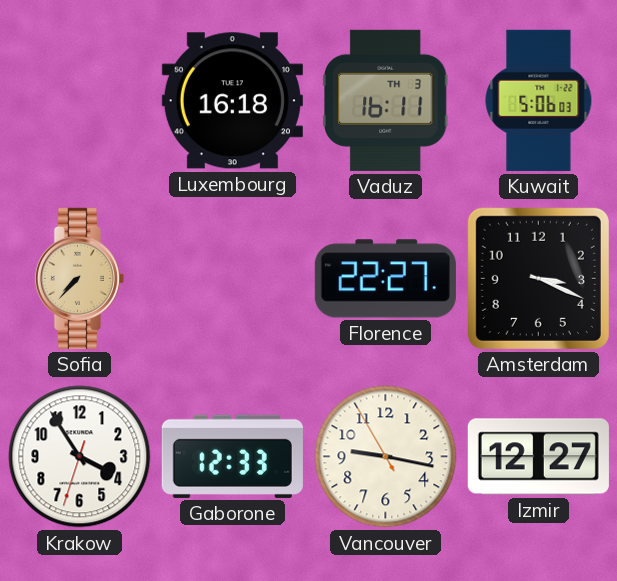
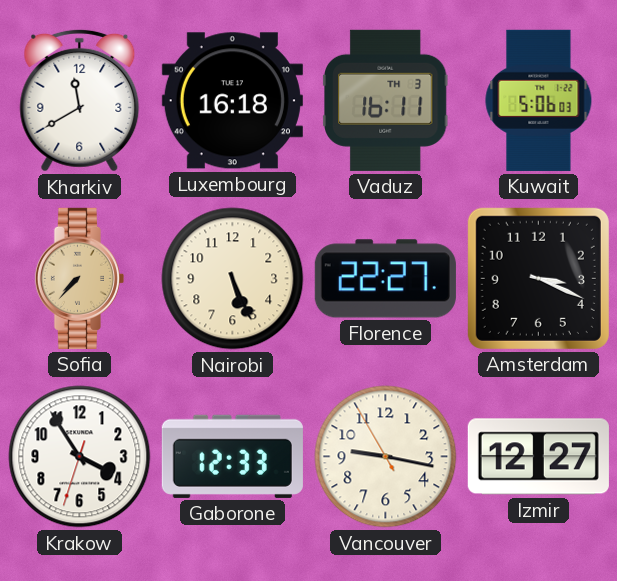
Kharkiv: none -> 11:40
Nairobi: none -> 5:26
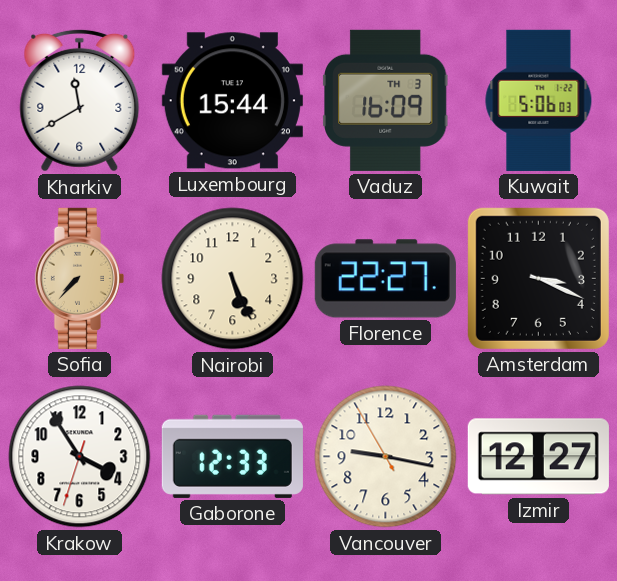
Luxembourg: 16:18 -> 15:44
Vaduz: 16:11 -> 16:09
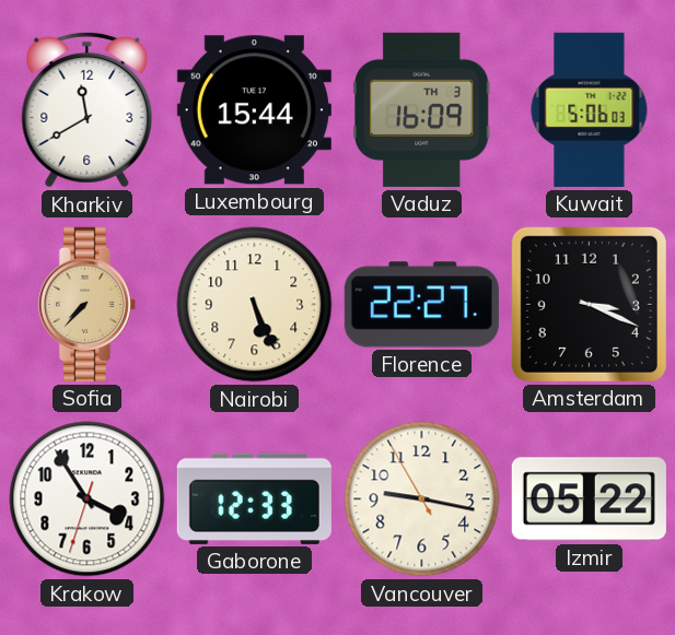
Izmir: 12:27 -> 05:22
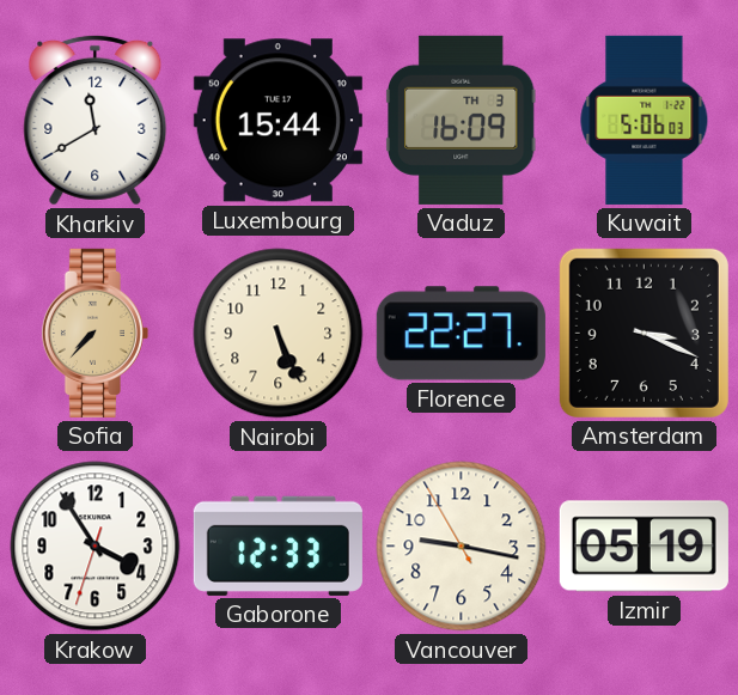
Izmir: 05:22 -> 05:19
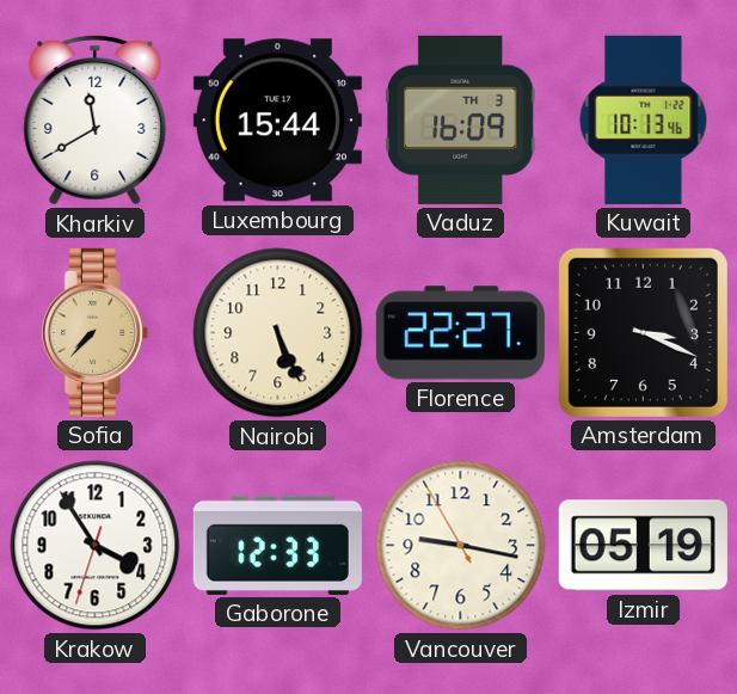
Kuwait: 5:06 -> 10:13
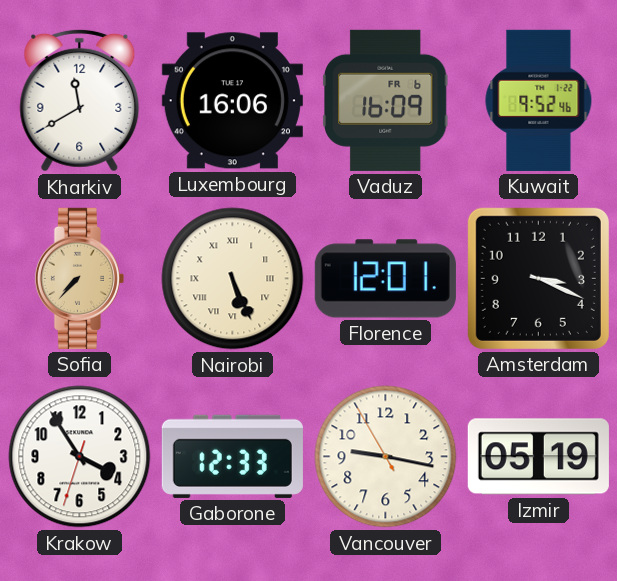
Luxembourg: 15:44 -> 16:06
Vaduz date: TH 3 -> FR 6
Kuwait: 10:13 -> 9:52
Nairobi numerals: Arabic -> Roman
Florence: 22:27 -> 12:01
